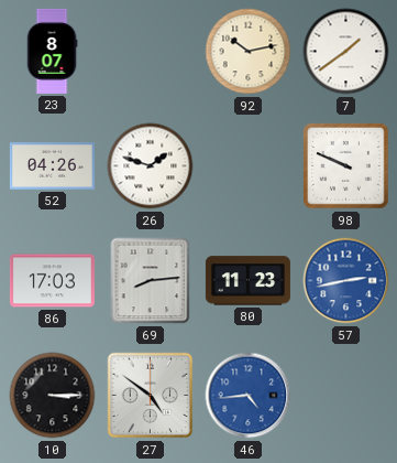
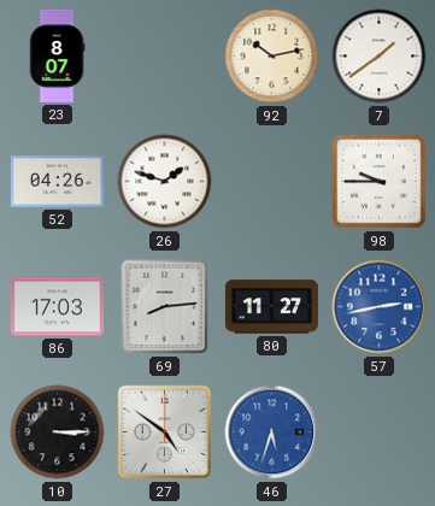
98: 9:49 -> 9:45
80: 11:23 -> 11:27
46: 4:44 -> 5:33
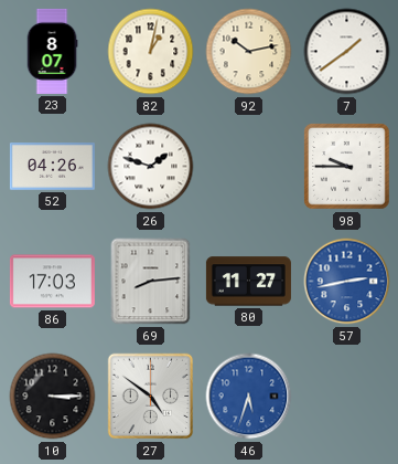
82: none -> 1:02
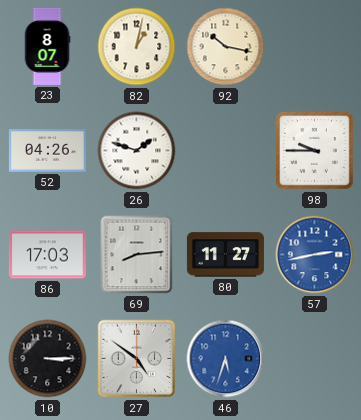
92: 10:13 -> 10:17
7: 1:39 -> none
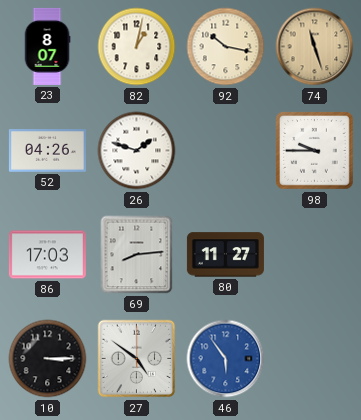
74: none -> 11:27
57: 2:43 -> none
46: 5:33 -> 5:54
